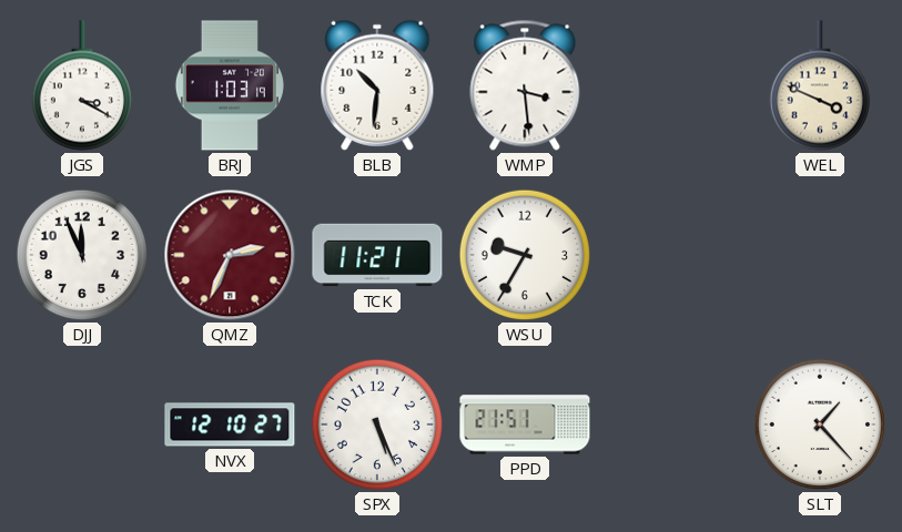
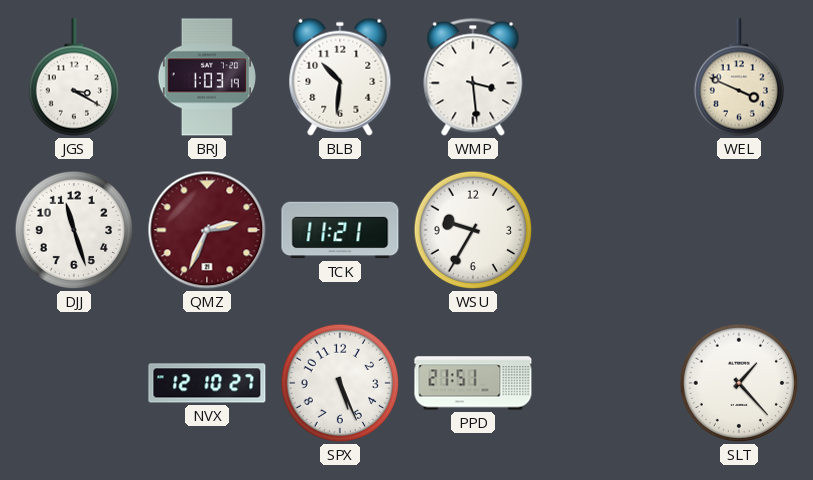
DJJ: 11:56 -> 11:27
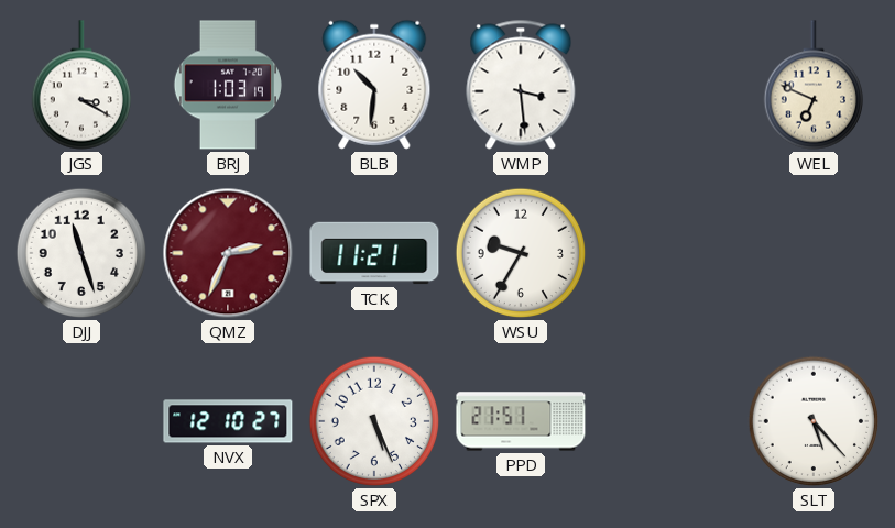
WEL: 3:49 -> 6:49
SLT: 1:23 -> 5:23
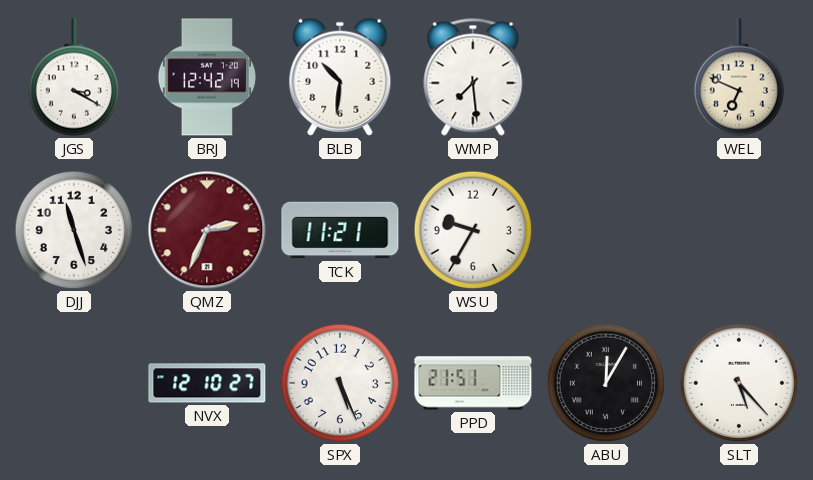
BRJ: 1:03 -> 12:42
WMP: 3:29 -> 7:29
ABU: none -> 12:05
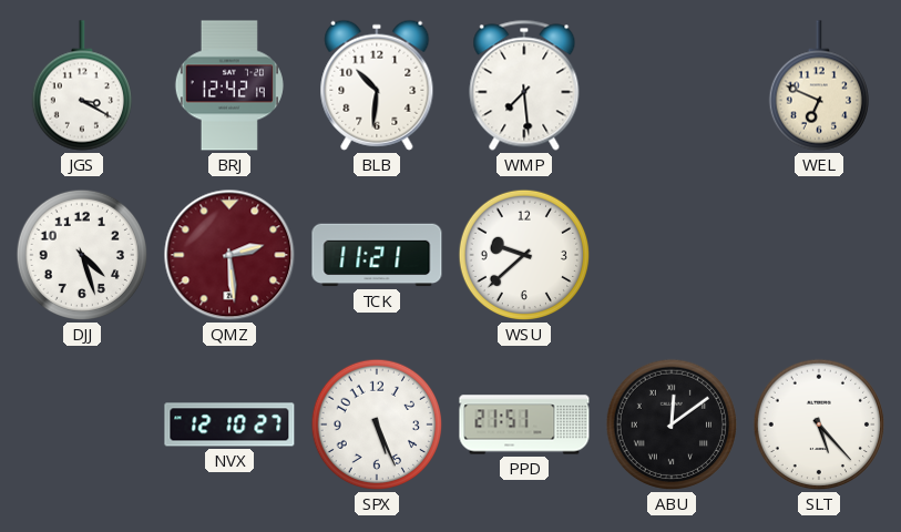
DJJ: 11:27 -> 4:27
QMZ: 2:34 -> 2:29
WSU: 9:35 -> 9:38
ABU: 12:05 -> 12:09
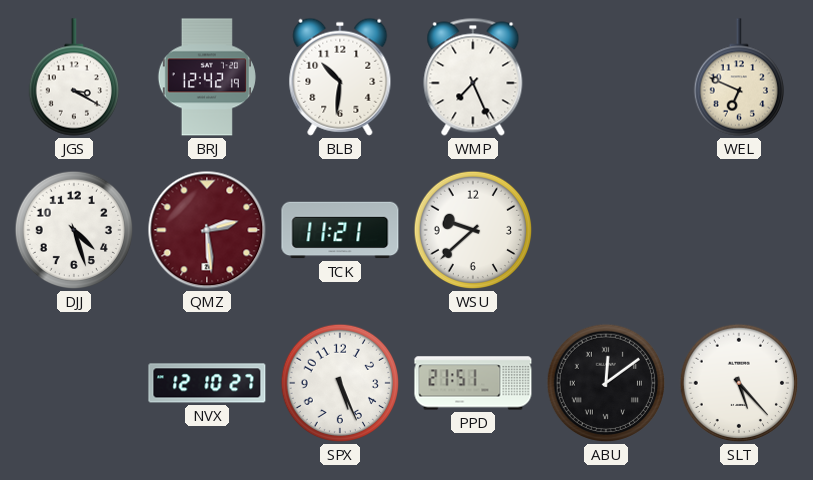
WMP: 7:29 -> 7:26
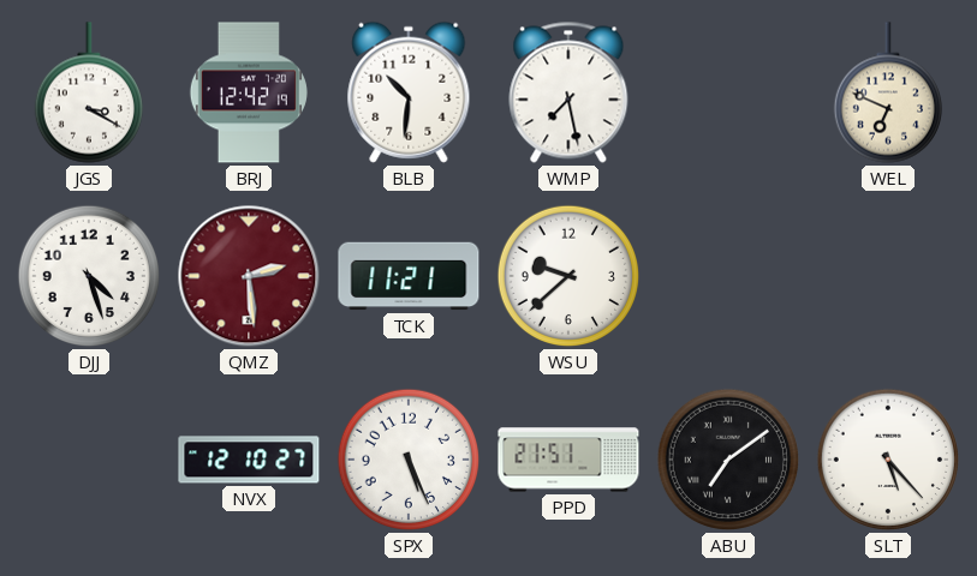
WMP: 7:26 -> 7:28
ABU: 12:09 -> 7:09
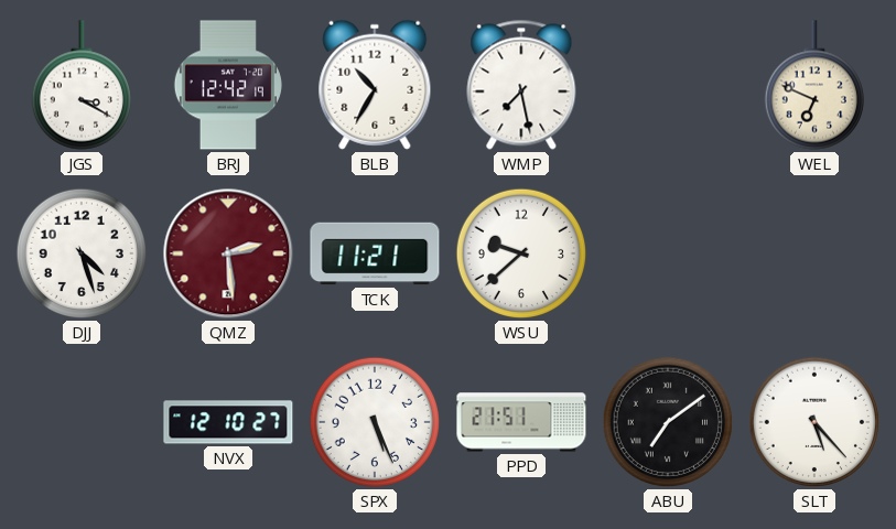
BLB: 10:31 -> 10:35
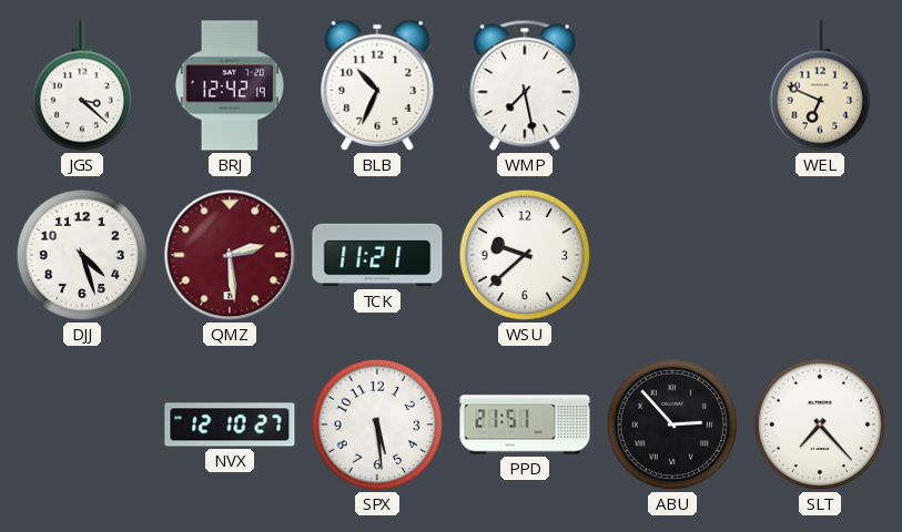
JGS: 3:20 -> 3:22
BLB: 10:35 -> 10:34
SPX: 5:26 -> 5:29
ABU: 7:09 -> 2:53
SLT: 5:23 -> 7:23
